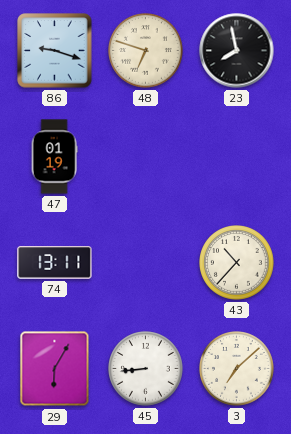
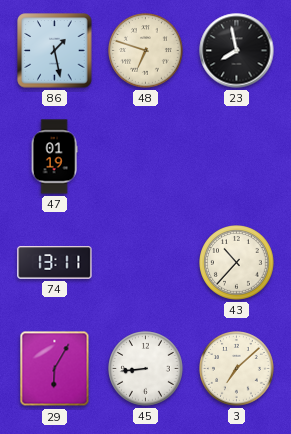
86: 9:18 -> 1:28
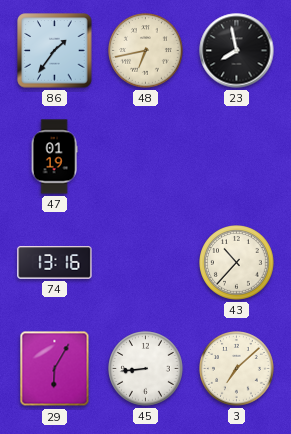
86: 1:28 -> 1:36
48: 6:48 -> 6:43
74: 13:11 -> 13:16
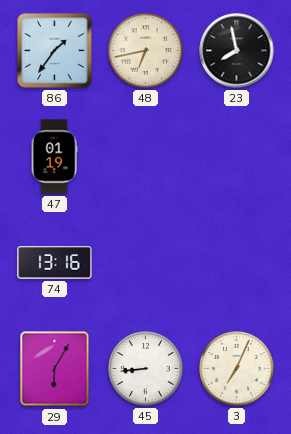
43: 10:37 -> none
3: 7:08 -> 7:04
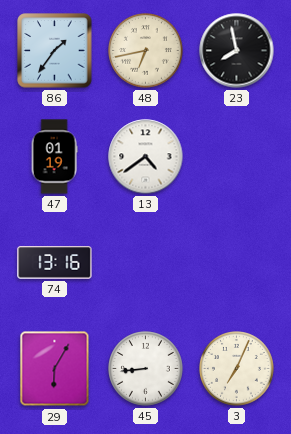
13: none -> 4:39
